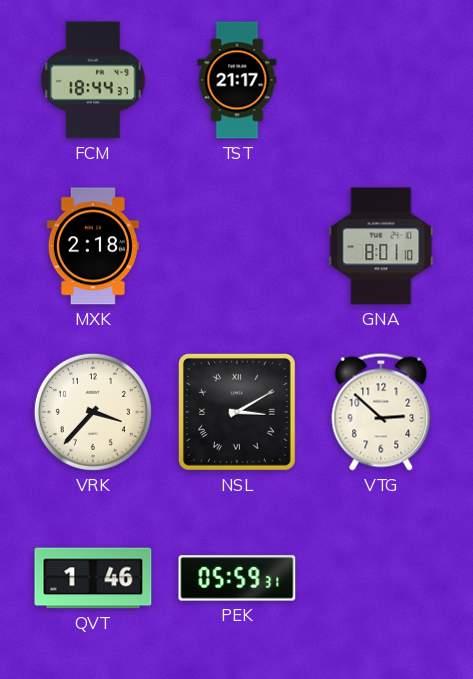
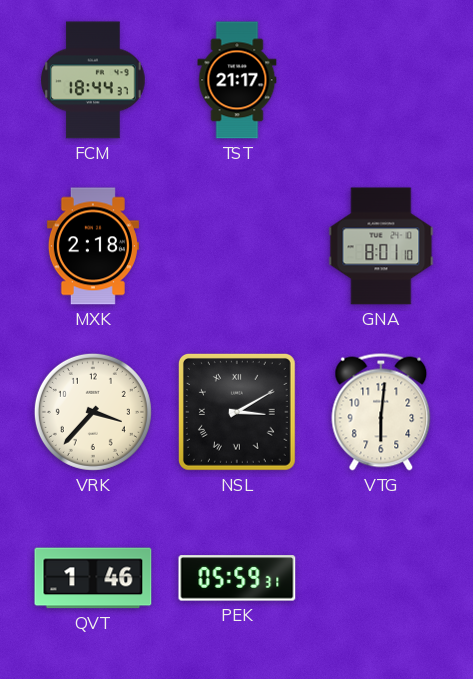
VTG: 2:52 -> 6:01
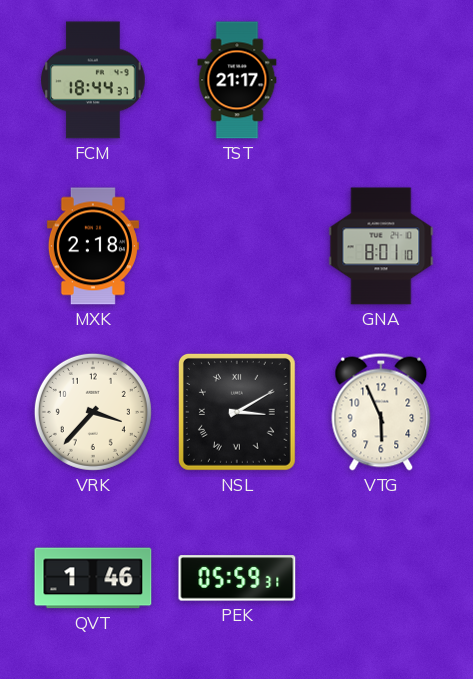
VTG: 6:01 -> 5:56
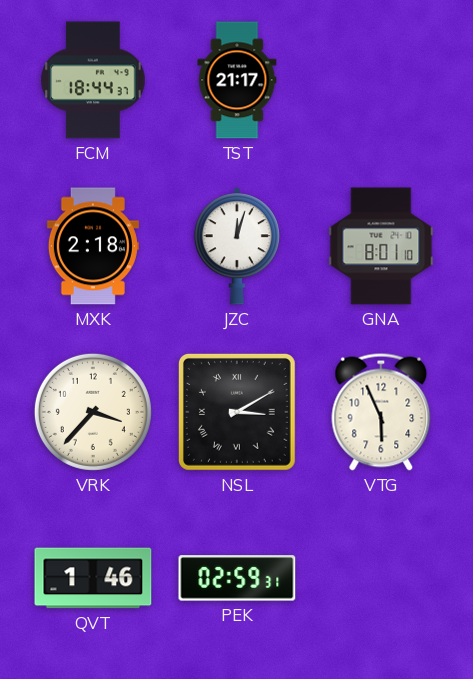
JZC: none -> 12:03
PEK: 05:59 -> 02:59
